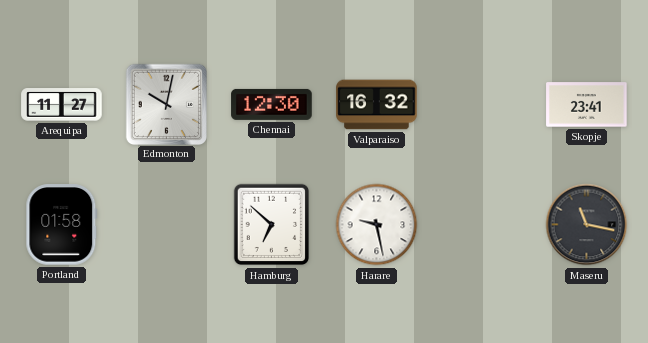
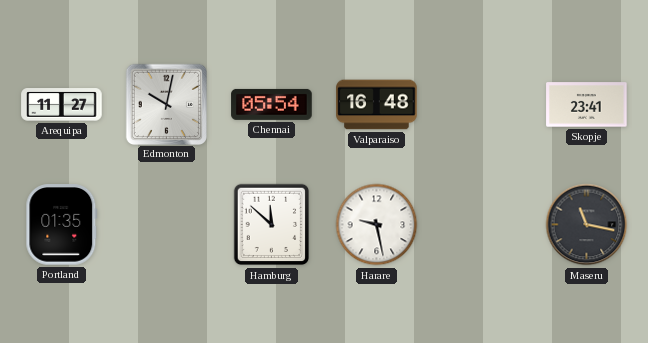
Chennai: 12:30 -> 05:54
Valparaiso: 16:32 -> 16:48
Portland: 01:58 -> 01:35
Hamburg: 6:52 -> 11:52
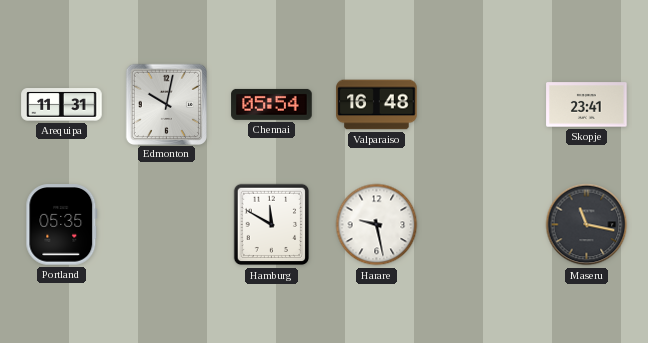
Arequipa: 11:27 -> 11:31
Portland: 01:35 -> 05:35
Hamburg: 11:52 -> 11:50
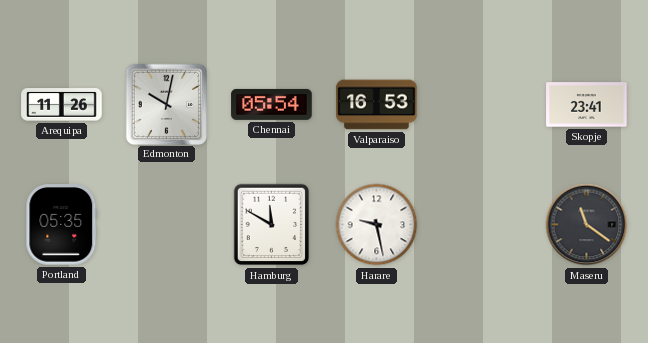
Arequipa: 11:31 -> 11:26
Valparaiso: 16:48 -> 16:53
Maseru: 11:17 -> 11:21
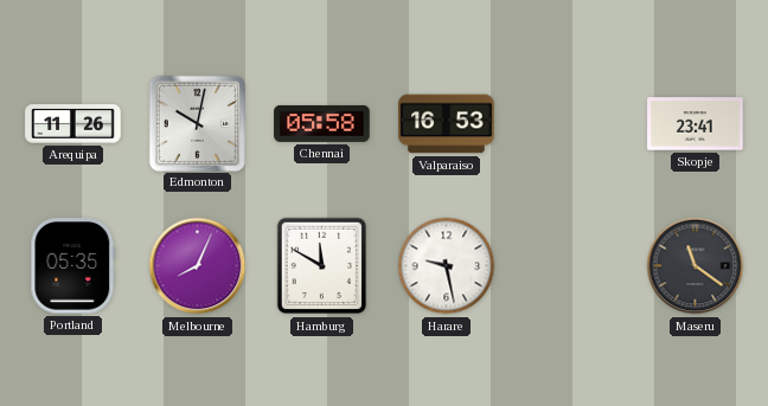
Chennai: 05:54 -> 05:58
Melbourne: none -> 8:04
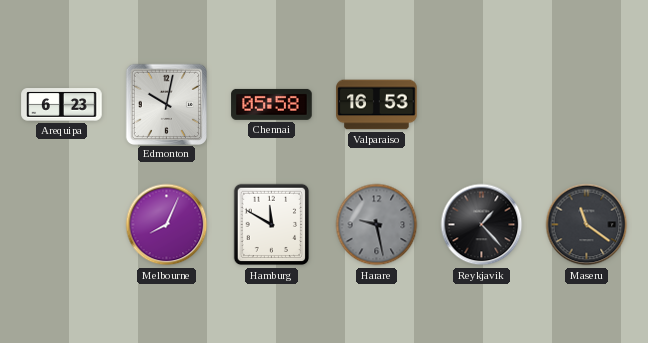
Arequipa: 11:26 -> 6:23
Skopje: 23:41 -> none
Portland: 05:35 -> none
Harare dial: white -> grey
Reykjavik: none -> 1:23
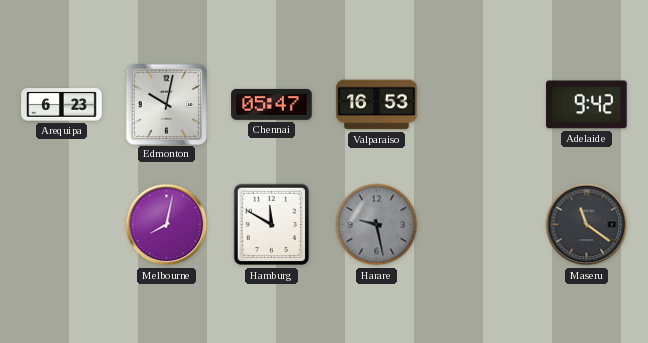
Chennai: 05:58 -> 05:47
Adelaide: none -> 9:42
Melbourne: 8:04 -> 8:02
Reykjavik: 1:23 -> none
